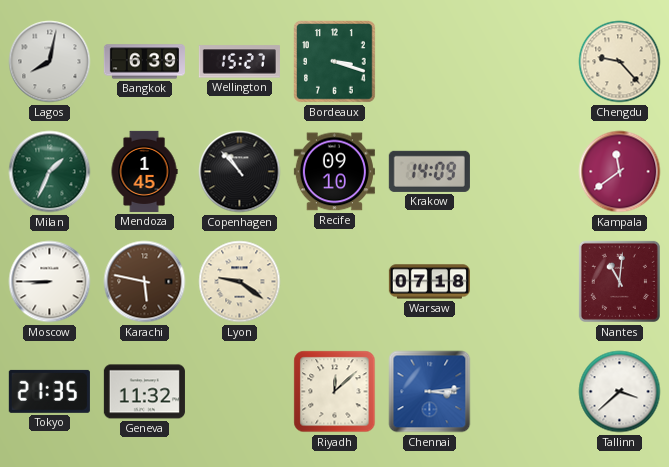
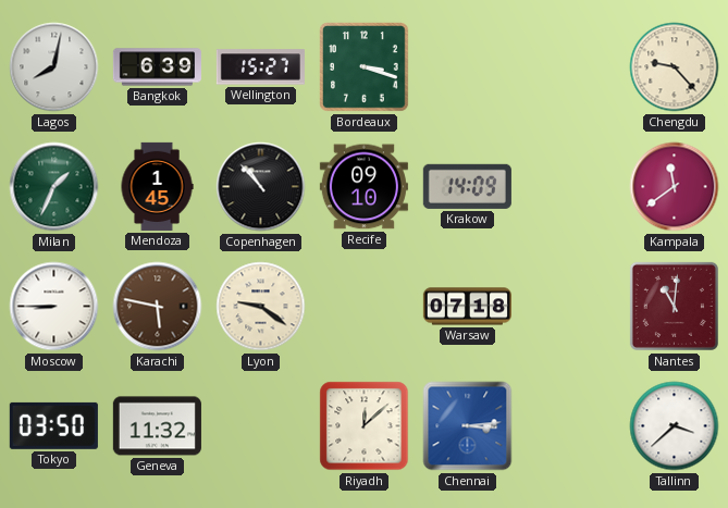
Tokyo: 21:35 -> 03:50
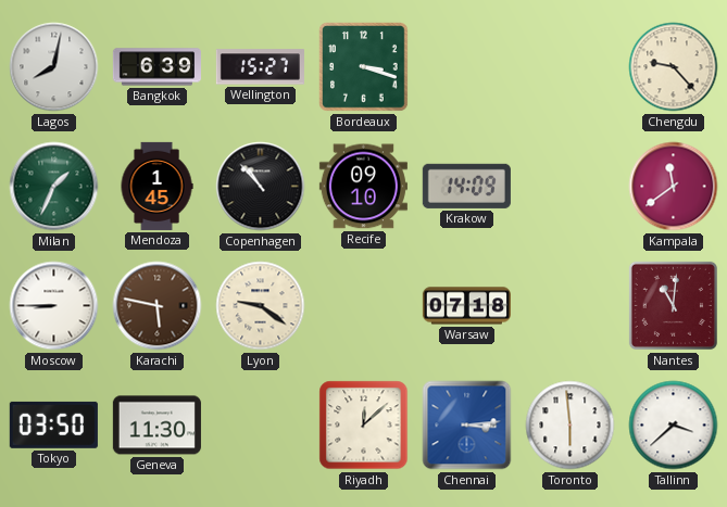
Geneva: 11:32 -> 11:30
Toronto: none -> 5:59
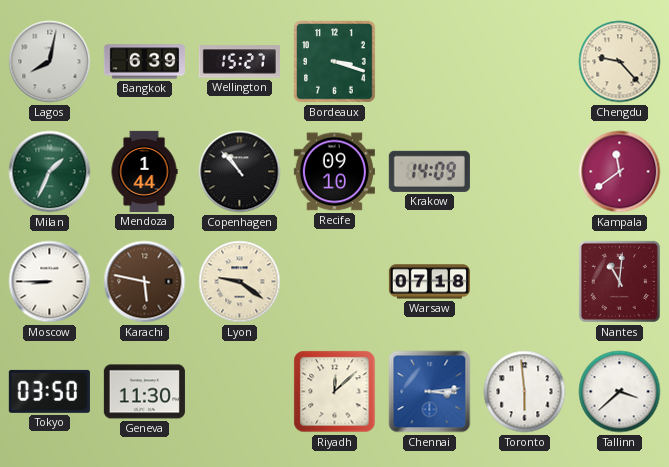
Mendoza: 1:45 -> 1:44
